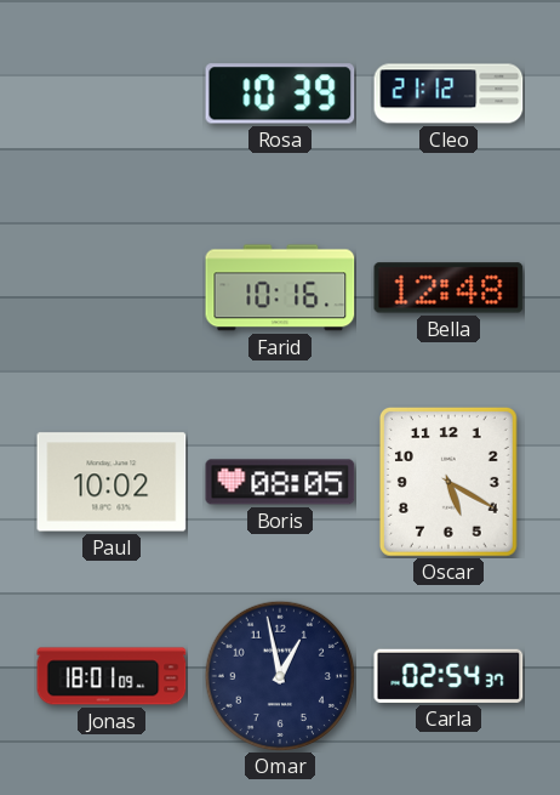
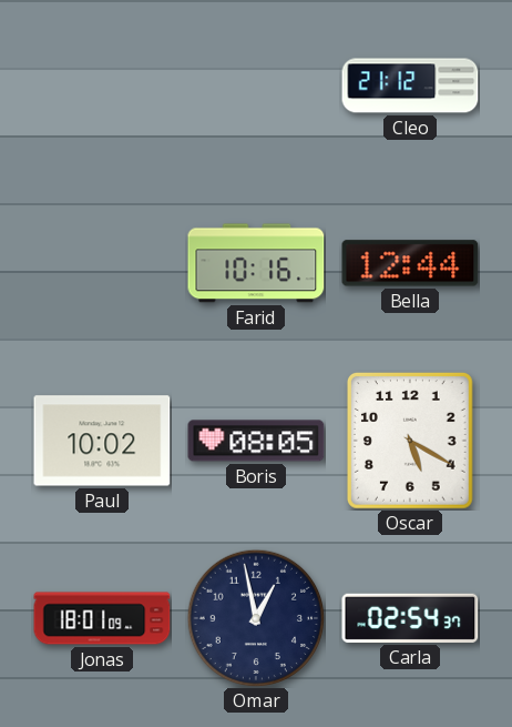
Rosa: 10:39 -> none
Bella: 12:48 -> 12:44
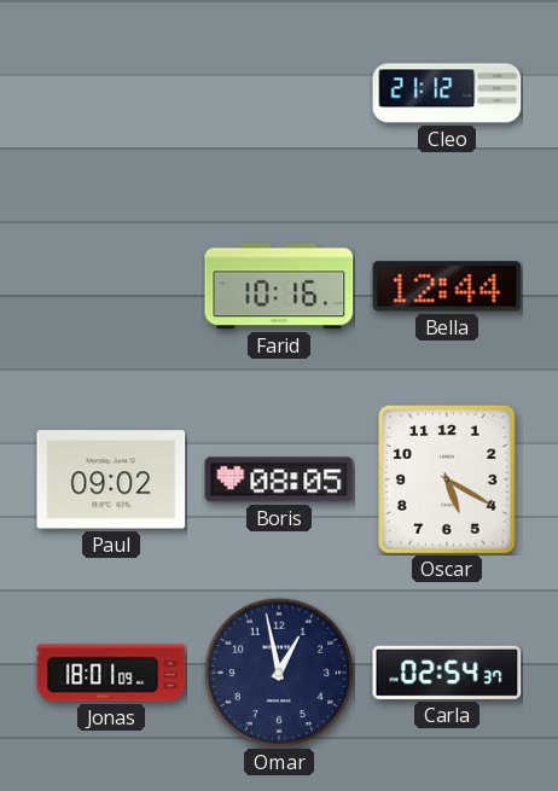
Paul: 10:02 -> 09:02
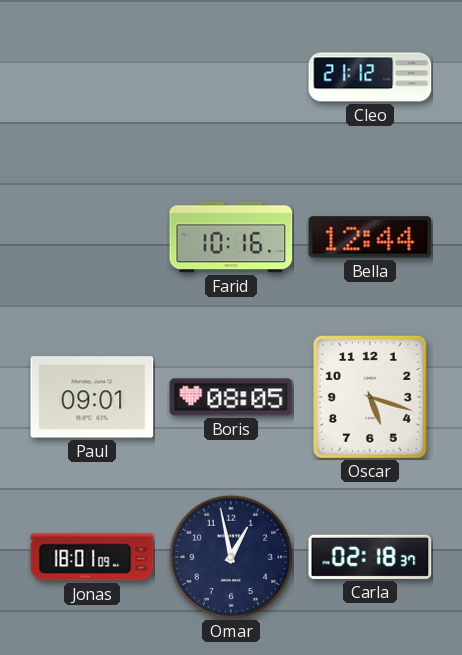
Paul: 09:02 -> 09:01
Oscar: 5:20 -> 5:18
Carla: 02:54 -> 02:18
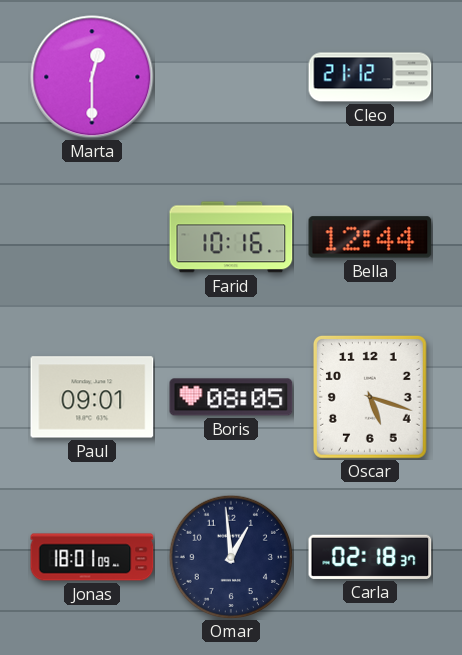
Marta: none -> 12:30
Omar: 12:58 -> 12:59
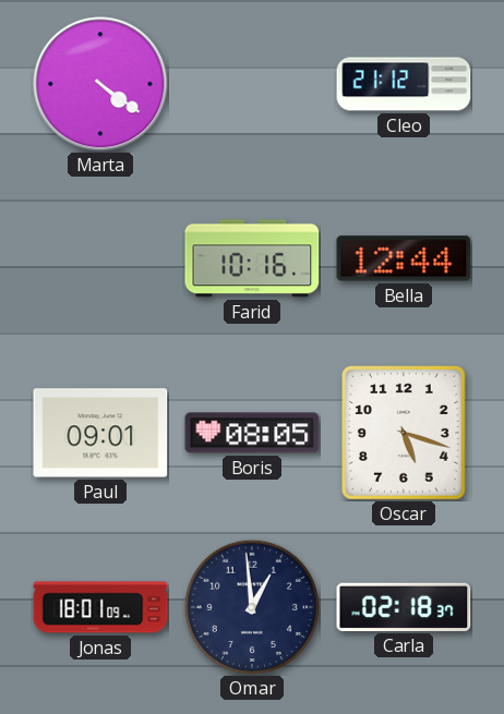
Marta: 12:30 -> 4:21
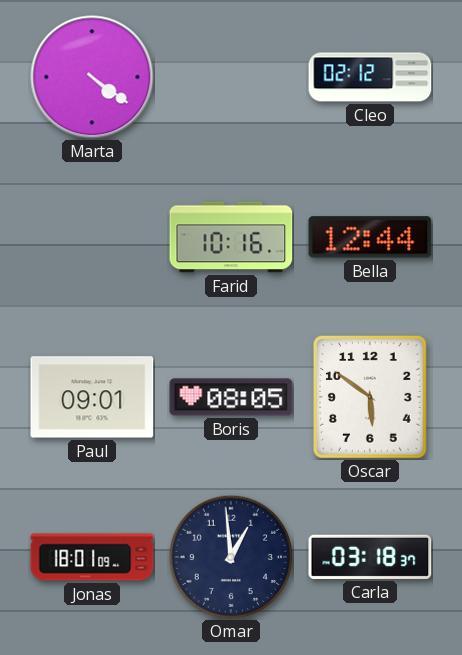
Cleo: 21:12 -> 02:12
Oscar: 5:18 -> 5:51
Carla: 02:18 -> 03:18
